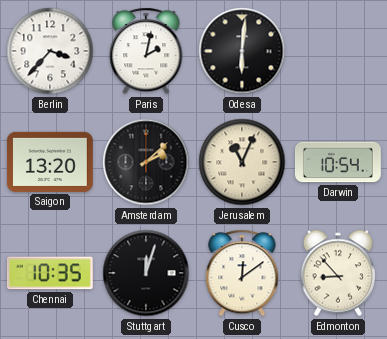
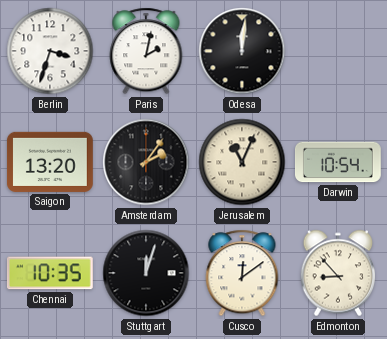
Berlin: 3:37 -> 3:33
Odesa: 6:01 -> 12:01
Amsterdam: 2:08 -> 2:06
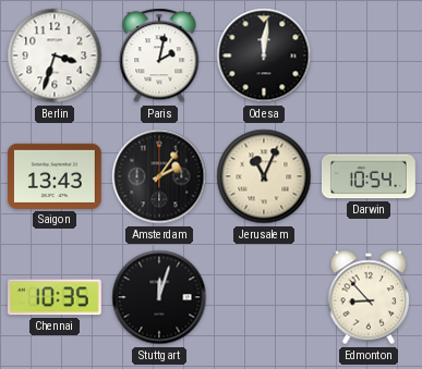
Saigon: 13:20 -> 13:43
Cusco: 12:09 -> none
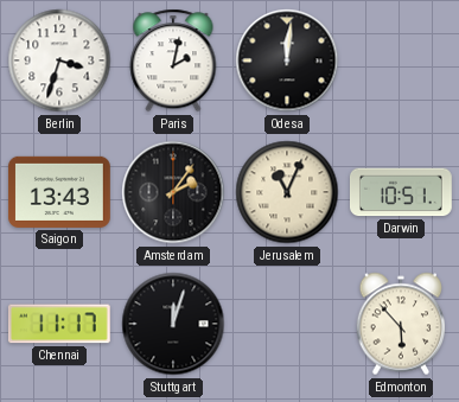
Darwin: 10:54 -> 10:51
Chennai: 10:35 -> 11:17
Edmonton: 8:53 -> 5:53
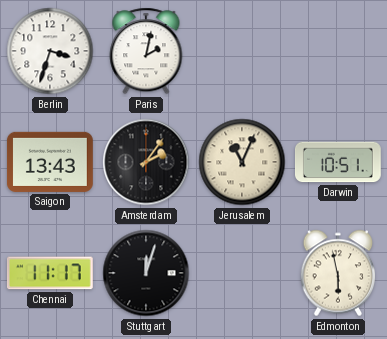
Odesa: 12:01 -> none
Edmonton: 5:53 -> 5:58
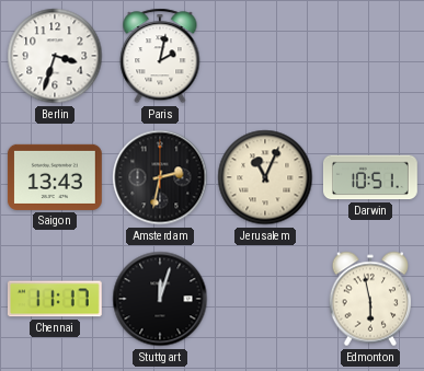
Amsterdam: 2:06 -> 2:32
